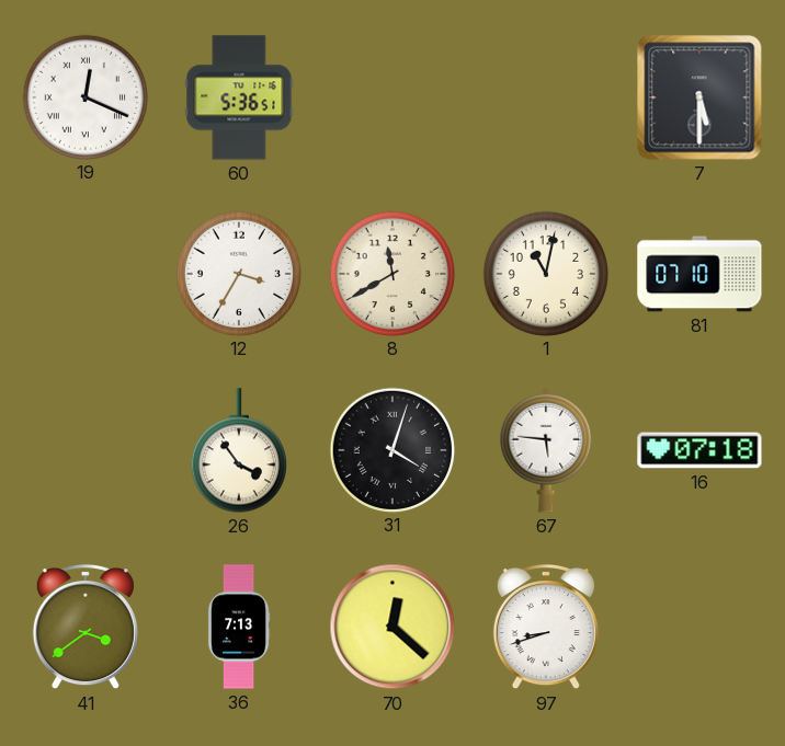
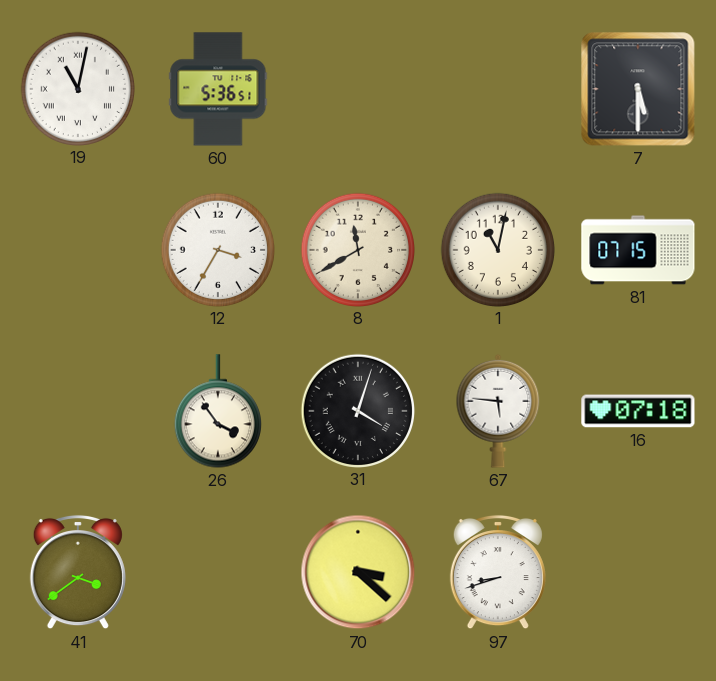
19: 12:19 -> 11:02
81: 07:10 -> 07:15
36: 7:13 -> none
70: 12:22 -> 3:22
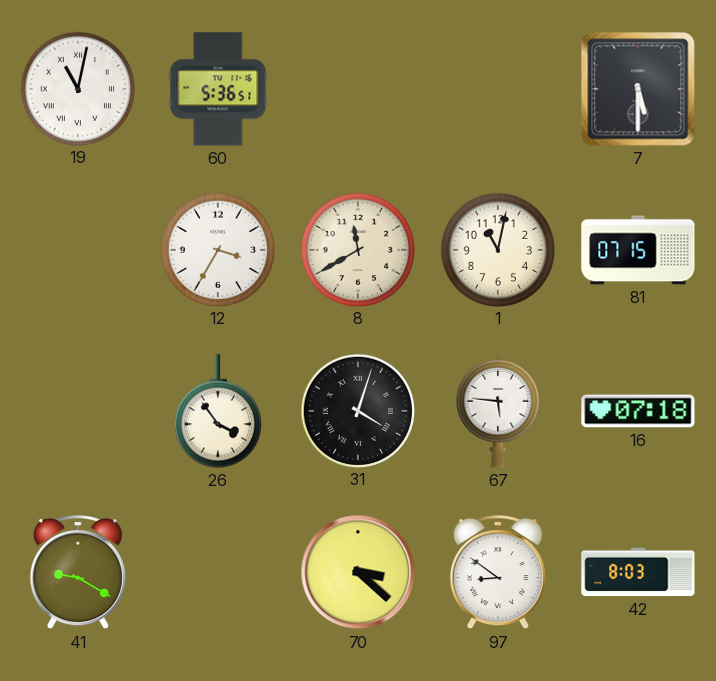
41: 3:39 -> 9:20
97: 8:42 -> 8:51
42: none -> 8:03
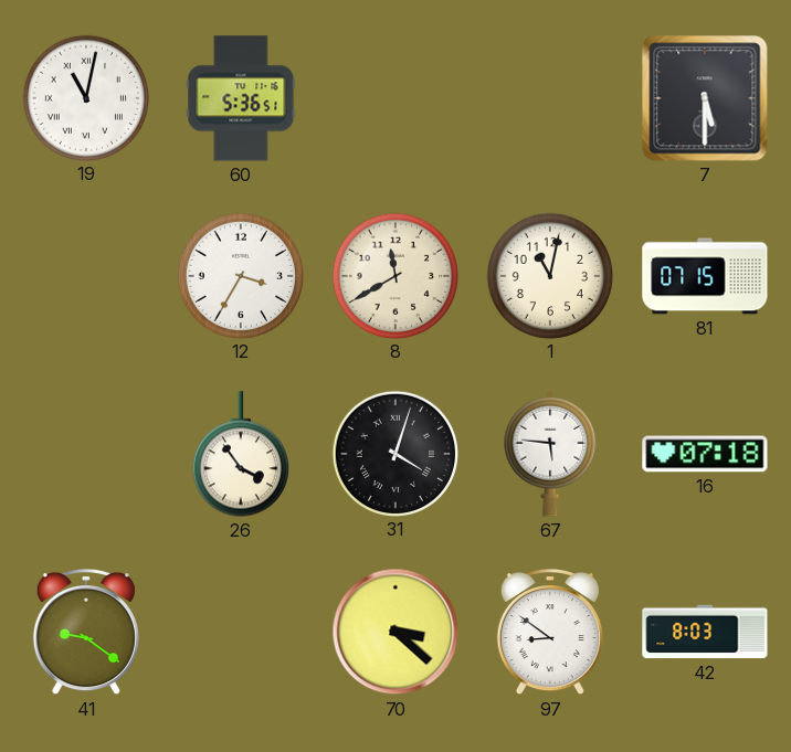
41: 9:20 -> 9:21
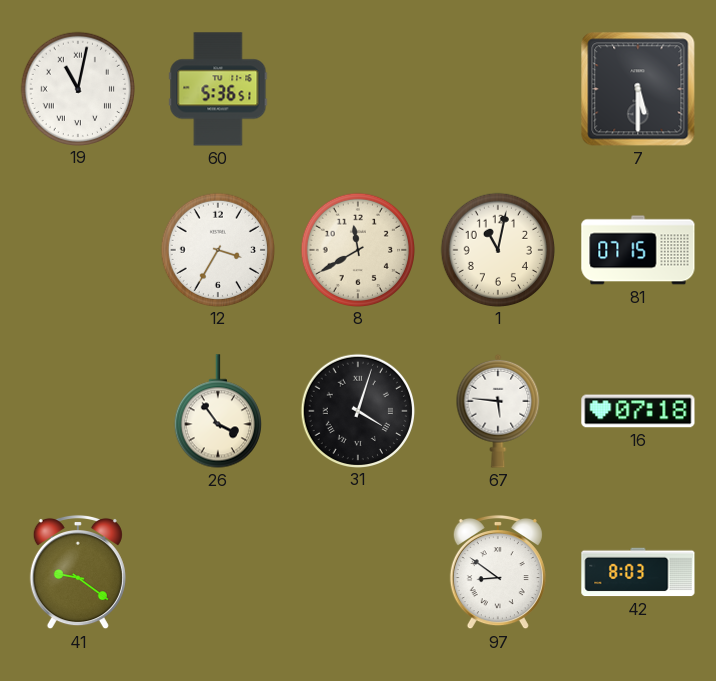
70: 3:22 -> none
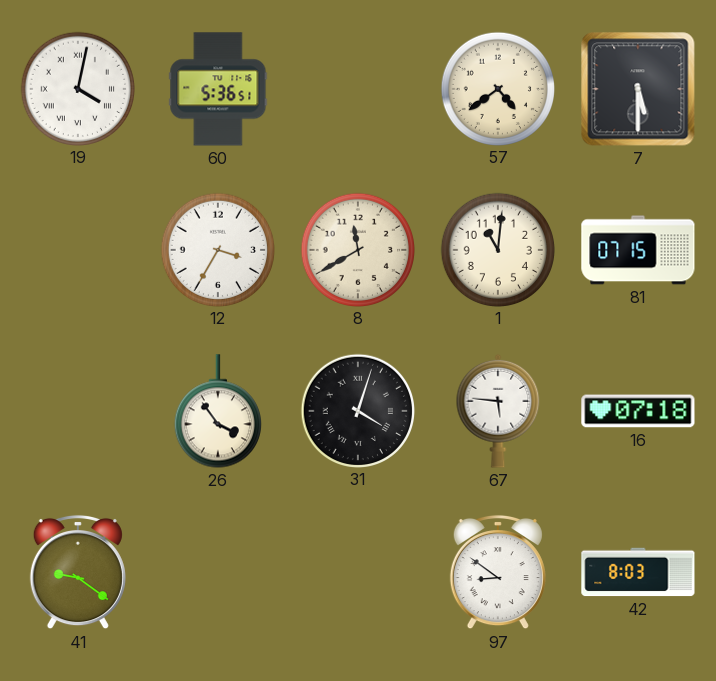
19: 11:02 -> 4:02
57: none -> 4:39
1: 11:02 -> 11:01
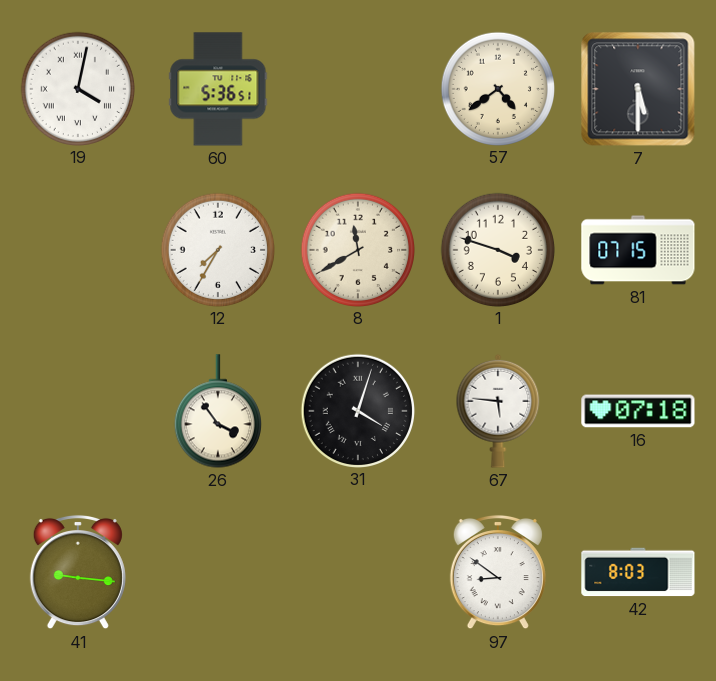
12: 3:35 -> 7:35
1: 11:01 -> 3:48
41: 9:21 -> 9:16
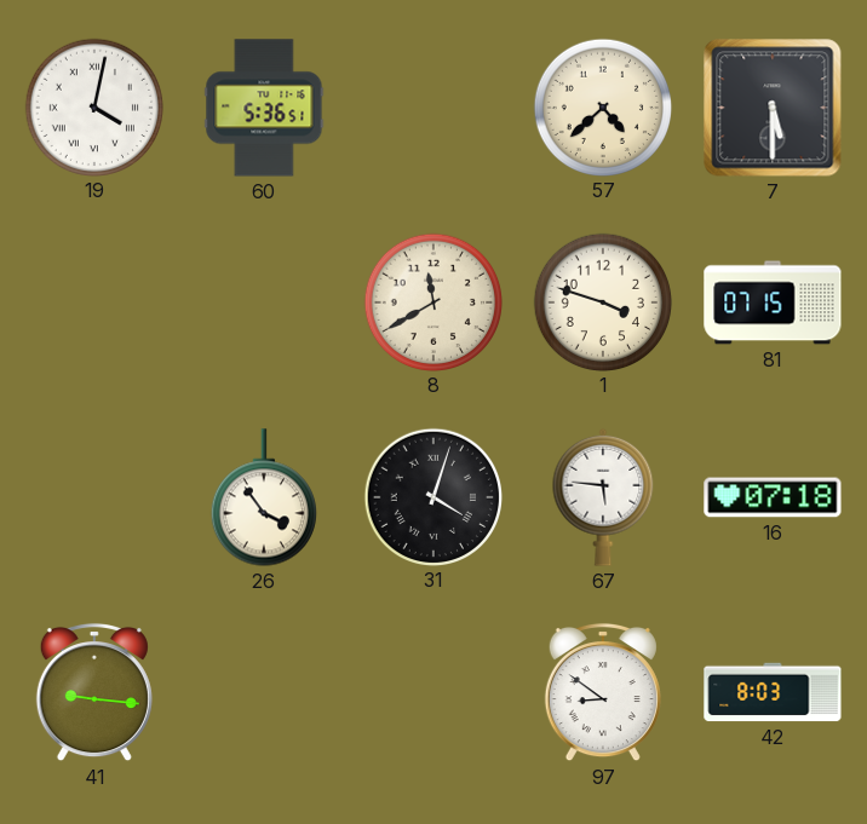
57: 4:39 -> 4:38
12: 7:35 -> none
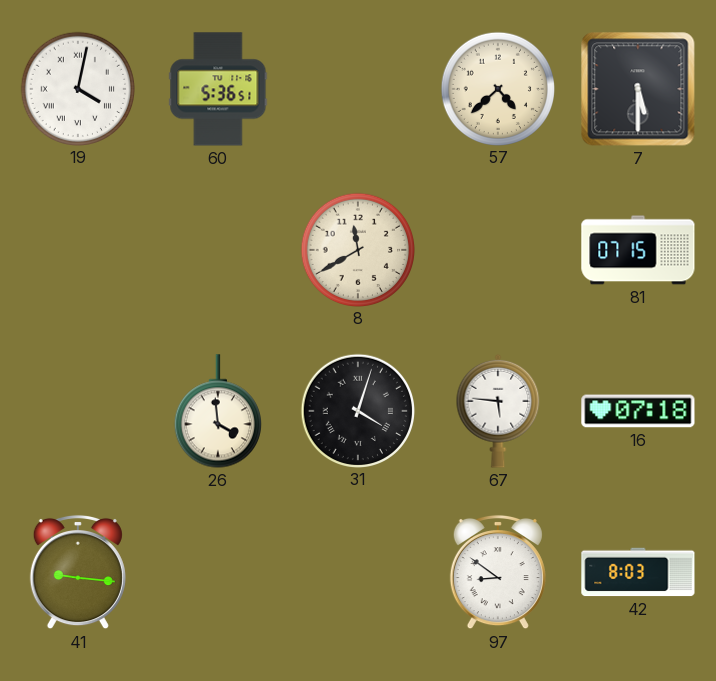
1: 3:48 -> none
26: 3:54 -> 3:59
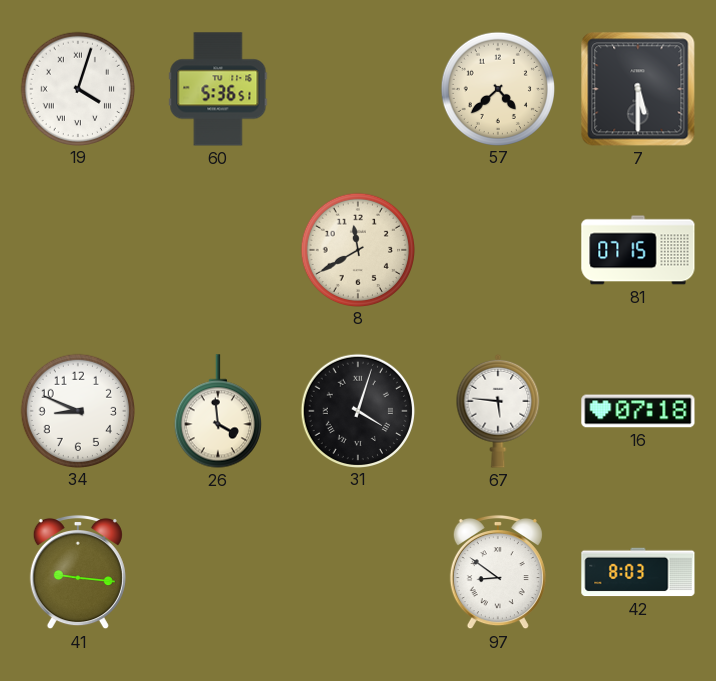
19: 4:02 -> 4:03
34: none -> 8:49
